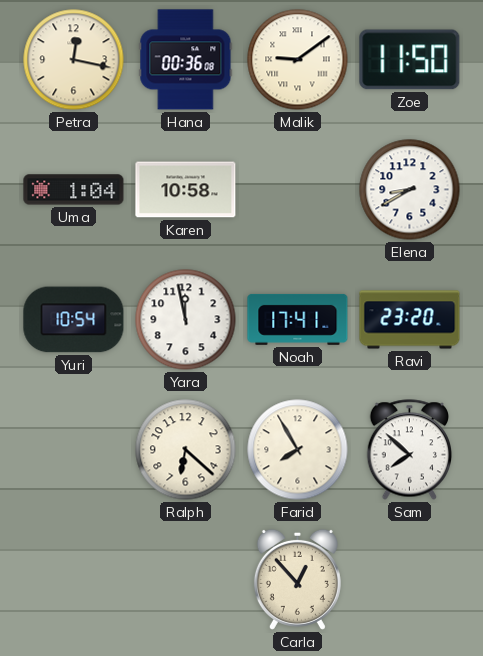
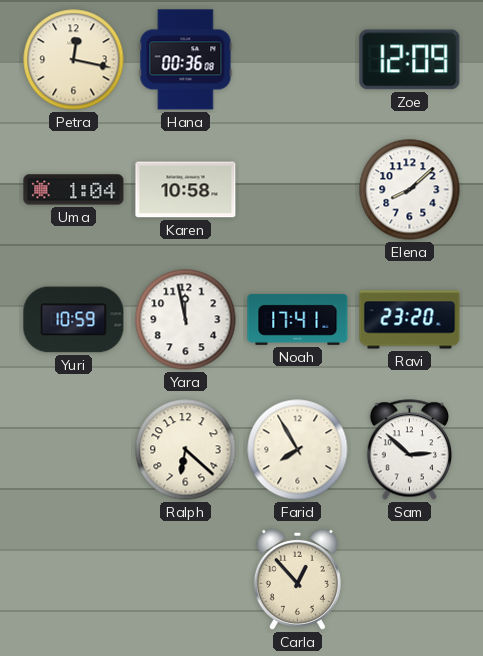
Malik: 9:09 -> none
Zoe: 11:50 -> 12:09
Elena: 8:40 -> 8:08
Yuri: 10:54 -> 10:59
Sam: 7:52 -> 2:52
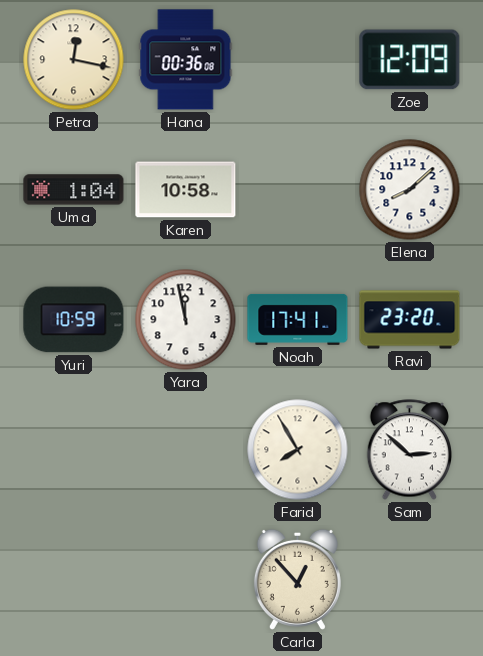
Ralph: 6:22 -> none
